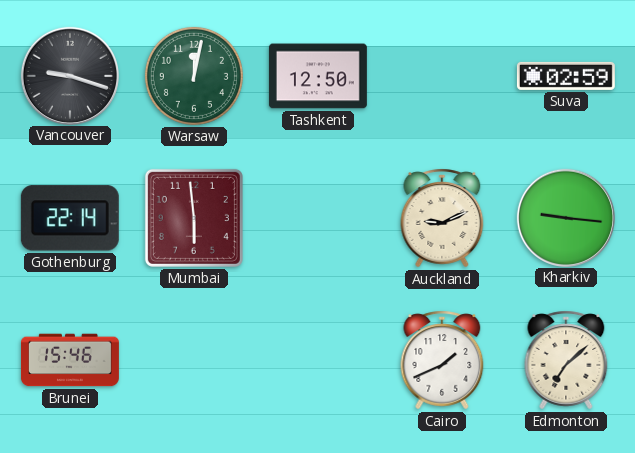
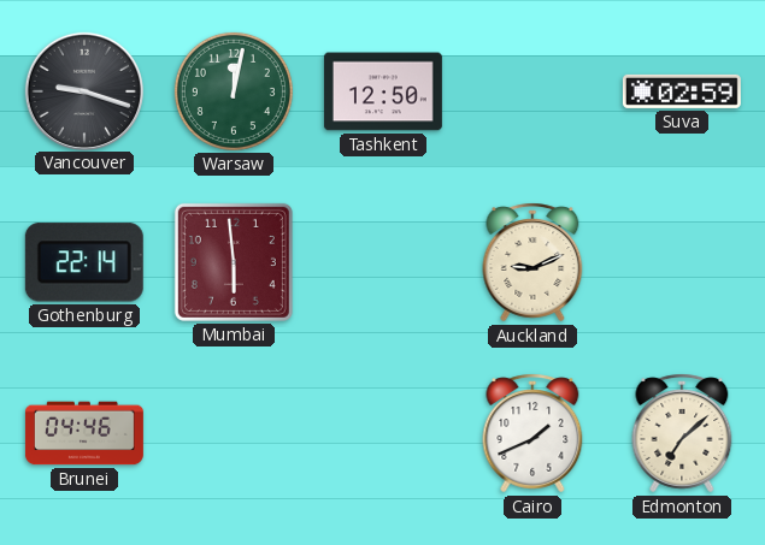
Kharkiv: 9:16 -> none
Brunei: 15:46 -> 04:46
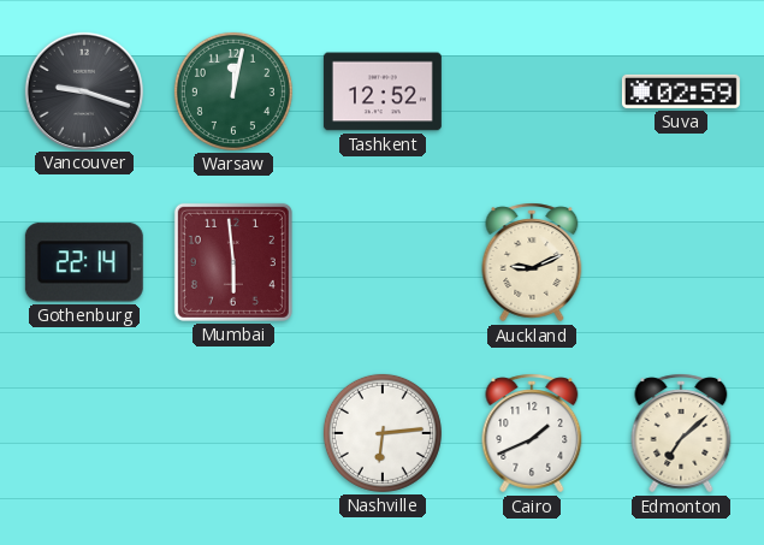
Tashkent: 12:50 -> 12:52
Brunei: 04:46 -> none
Nashville: none -> 6:14
